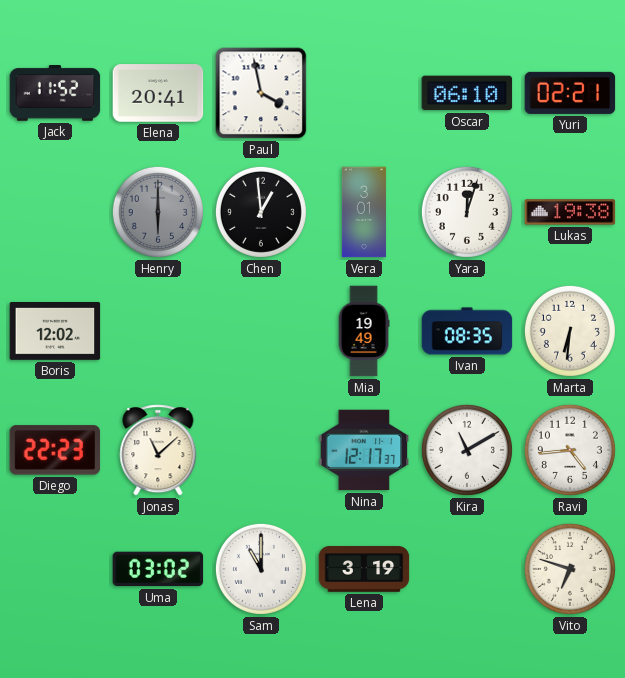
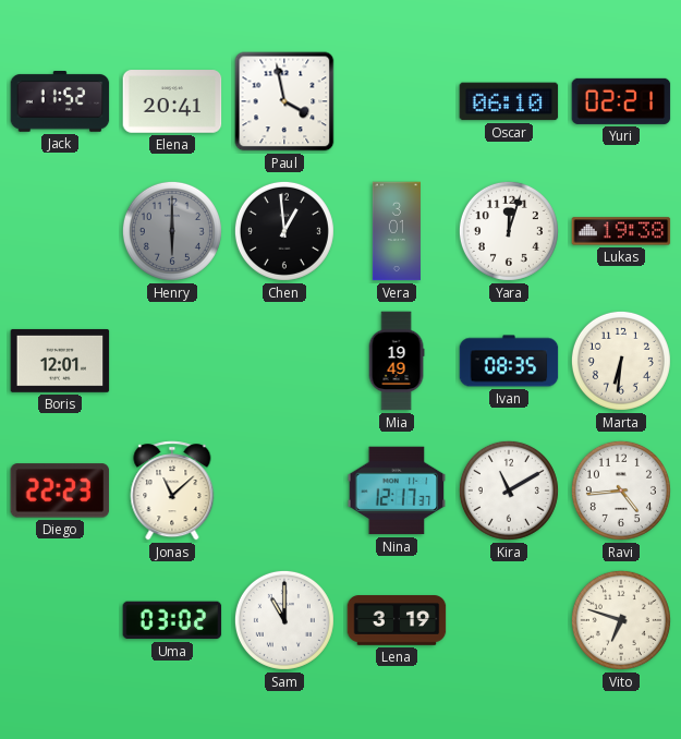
Boris: 12:02 -> 12:01
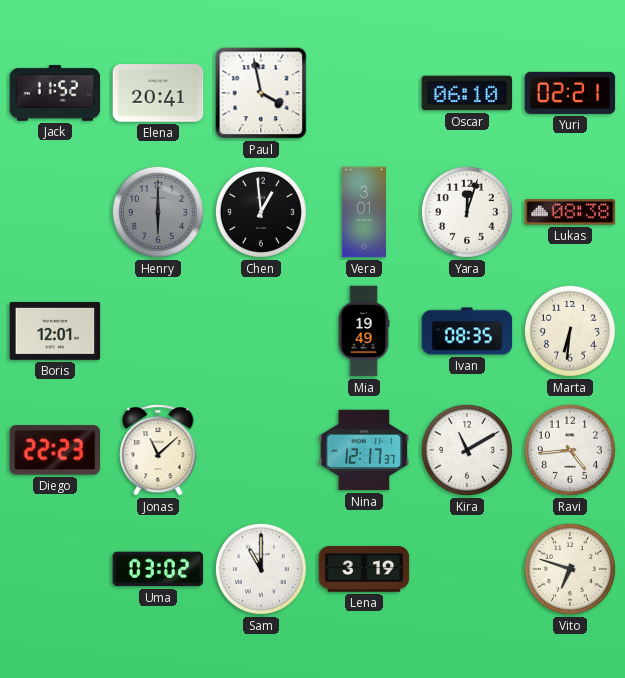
Lukas: 19:38 -> 08:38
